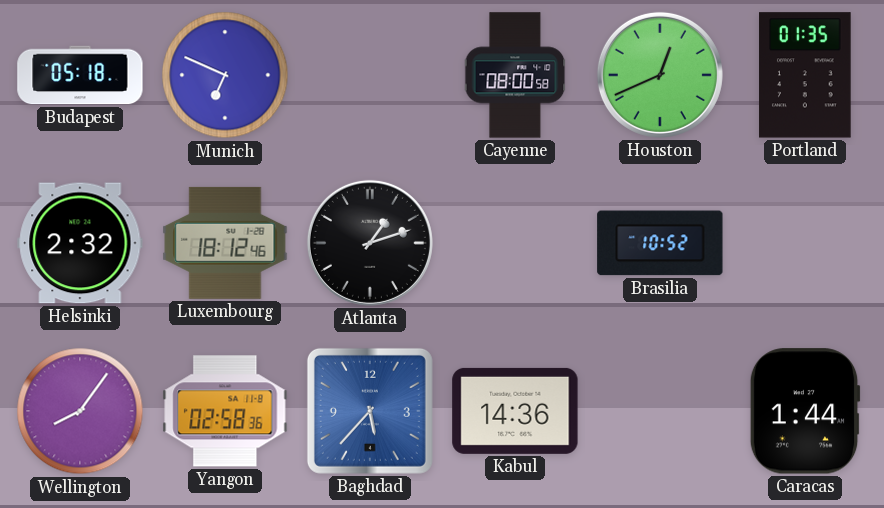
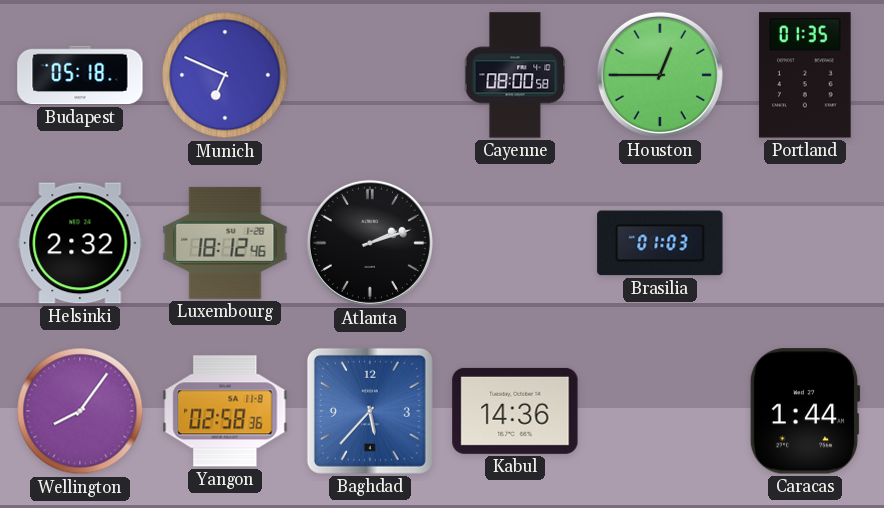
Houston: 12:41 -> 12:45
Atlanta: 1:12 -> 2:12
Brasilia: 10:52 -> 01:03
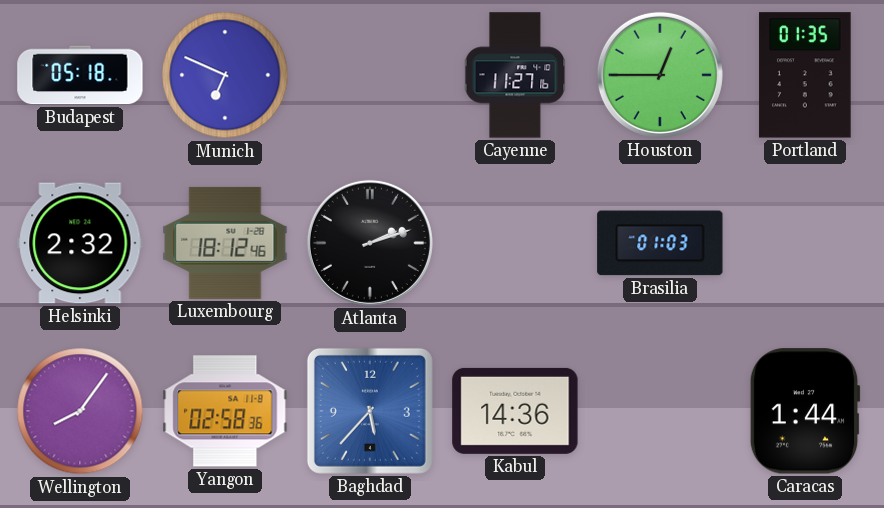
Cayenne: 08:00 -> 11:27
